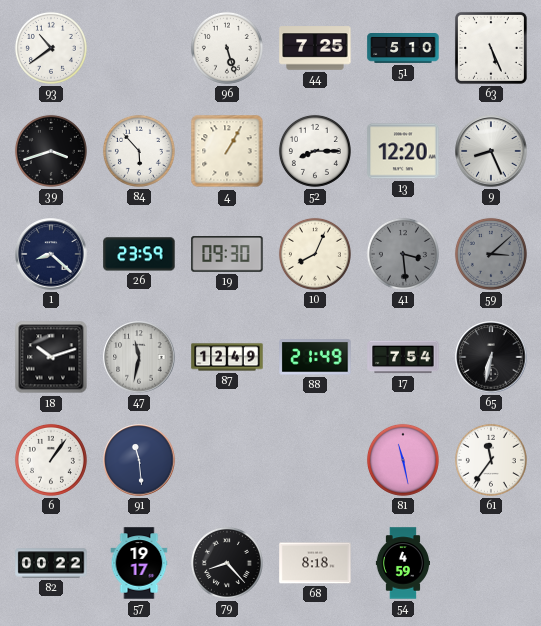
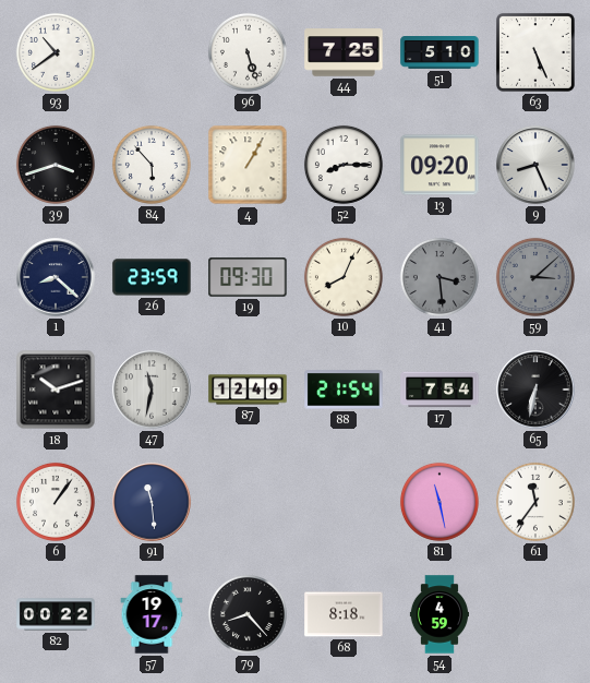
13: 12:20 -> 09:20
88: 21:49 -> 21:54
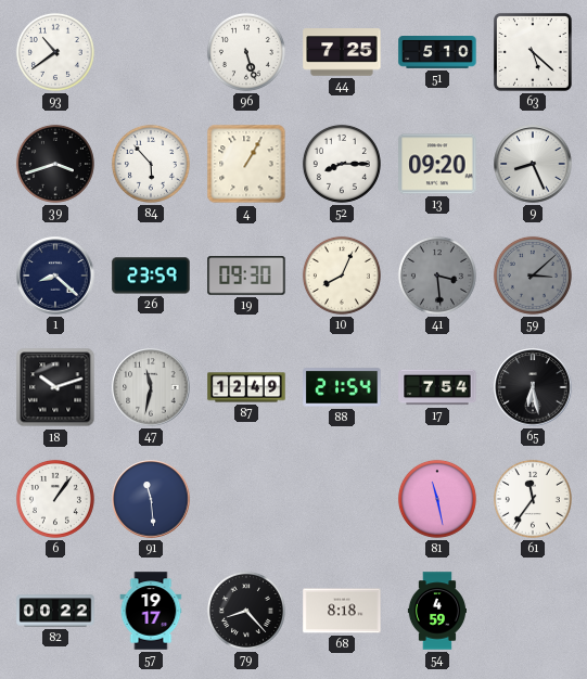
63: 5:26 -> 5:22
65: 6:32 -> 6:28
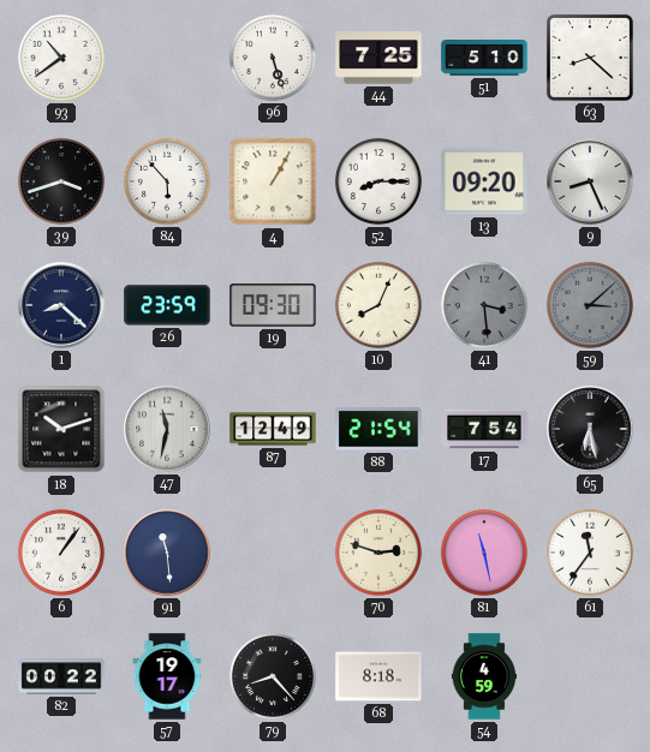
63: 5:22 -> 8:22
70: none -> 2:48
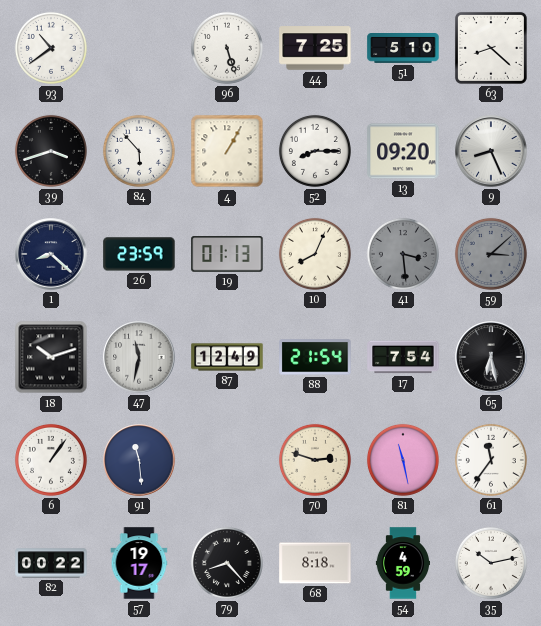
19: 09:30 -> 01:13
35: none -> 10:13
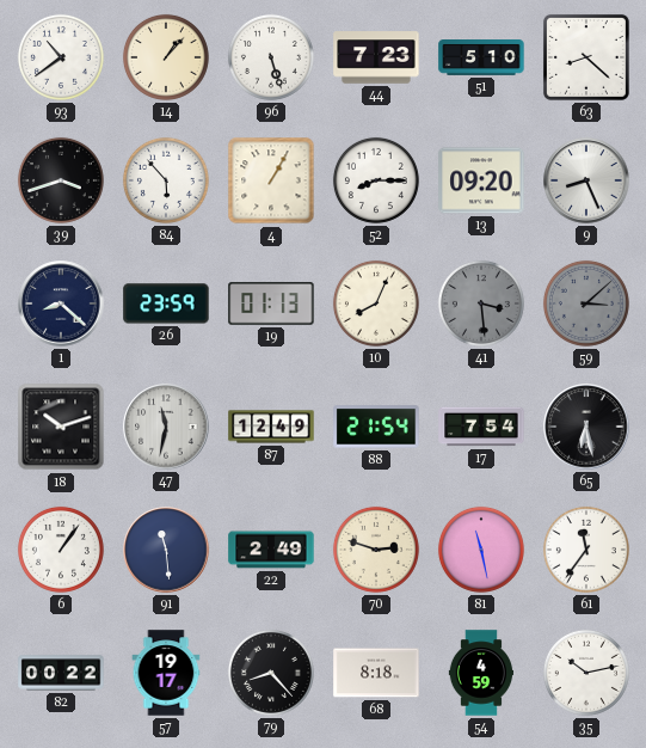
14: none -> 1:07
44: 7:25 -> 7:23
22: none -> 2:49
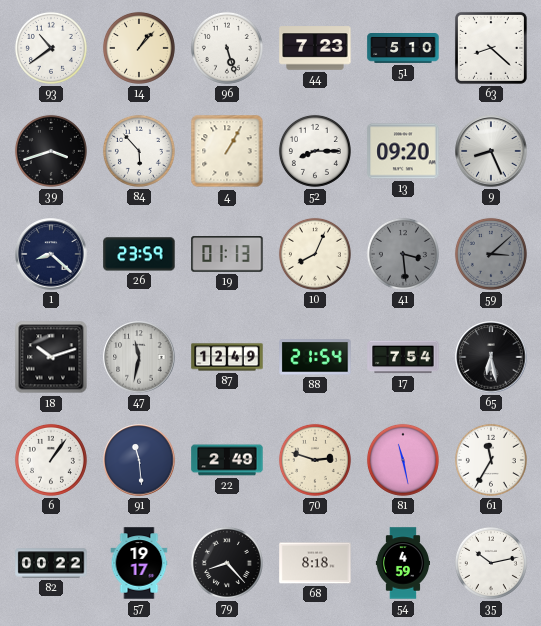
61: 11:36 -> 11:35
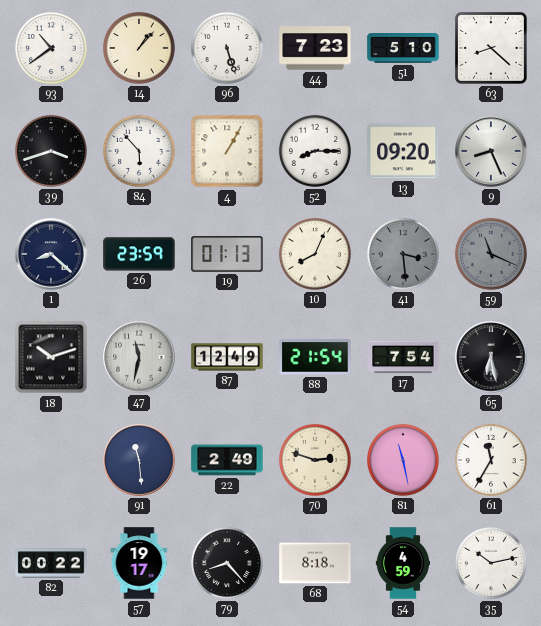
59: 3:08 -> 11:19
6: 1:06 -> none
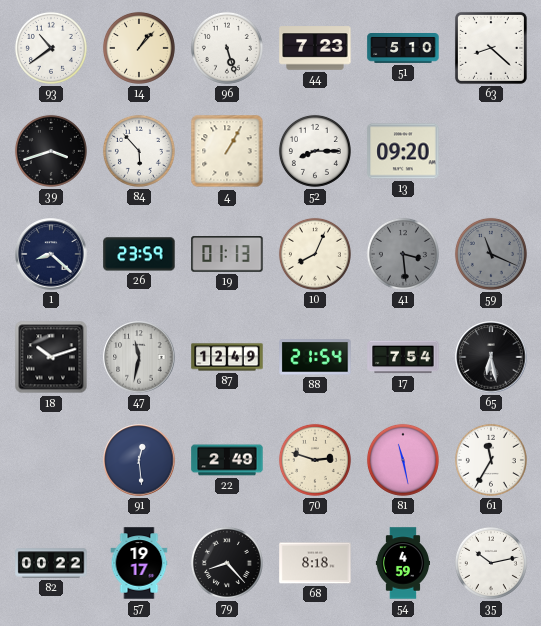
9: 8:26 -> none
91: 11:29 -> 12:29
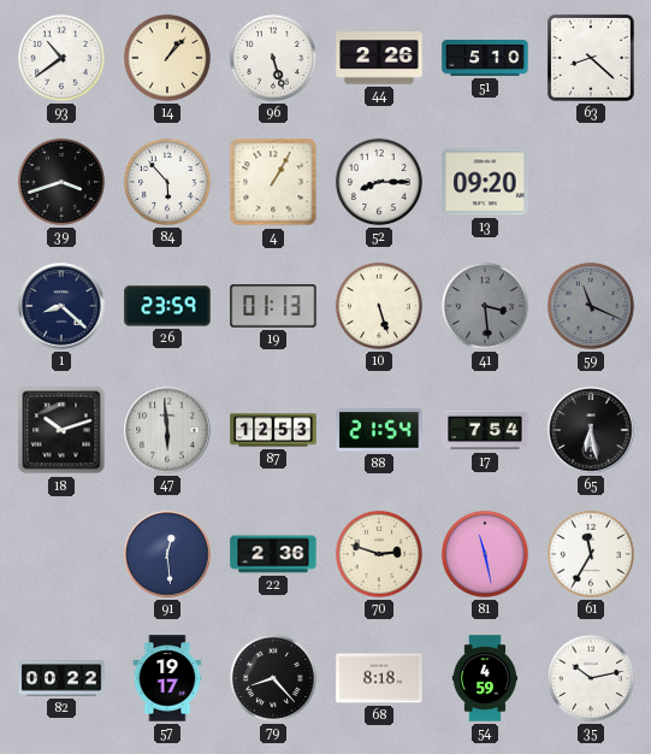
44: 7:23 -> 2:26
10: 8:04 -> 5:27
47: 11:32 -> 5:59
87: 12:49 -> 12:53
22: 2:49 -> 2:36
